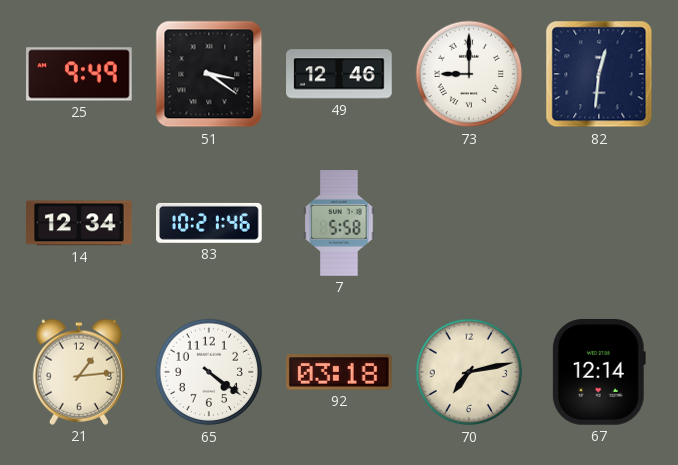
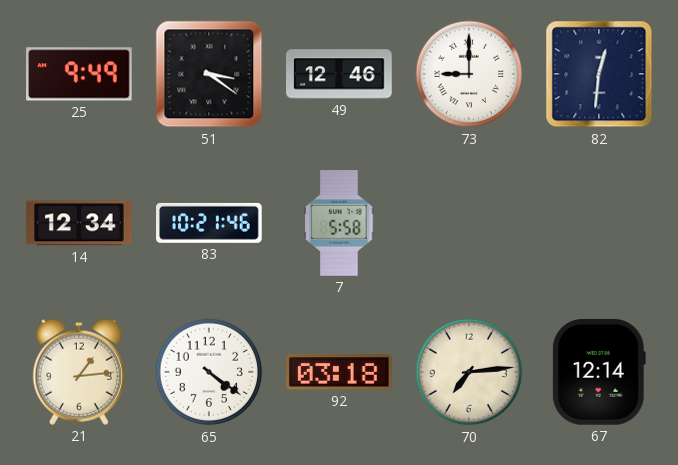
70: 7:13 -> 7:14
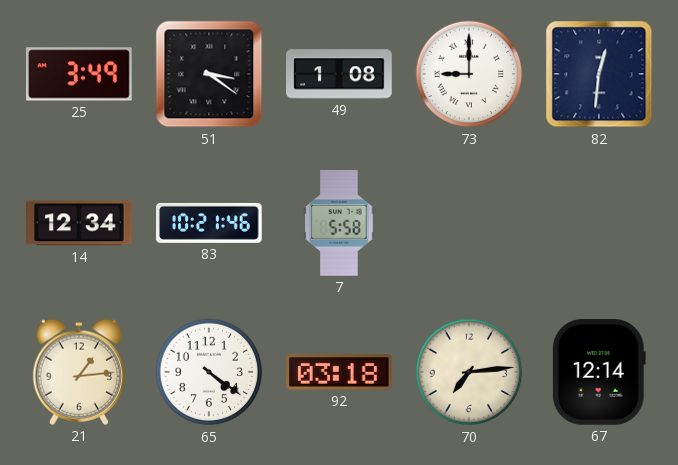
25: 9:49 -> 3:49
49: 12:46 -> 1:08
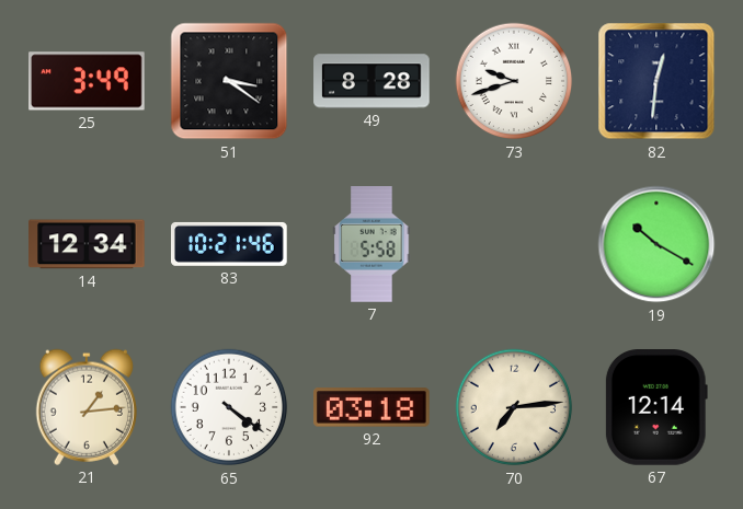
49: 1:08 -> 8:28
73: 9:00 -> 9:42
19: none -> 10:20
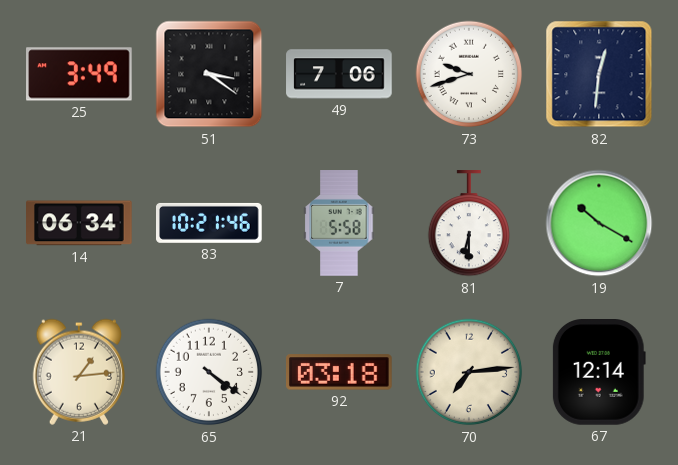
49: 8:28 -> 7:06
14: 12:34 -> 06:34
81: none -> 6:30
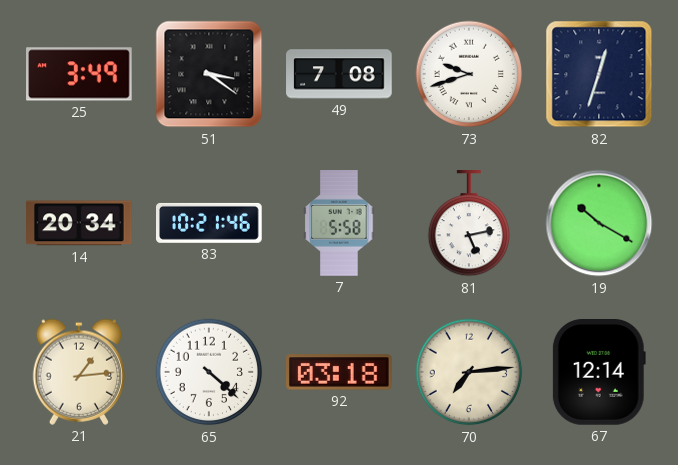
49: 7:06 -> 7:08
82: 12:31 -> 12:33
14: 06:34 -> 20:34
81: 6:30 -> 5:13
65: 4:21 -> 4:22
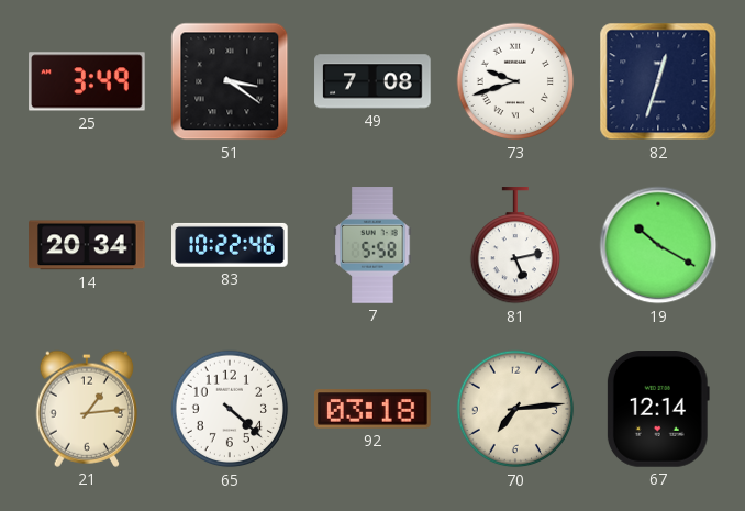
83: 10:21 -> 10:22
